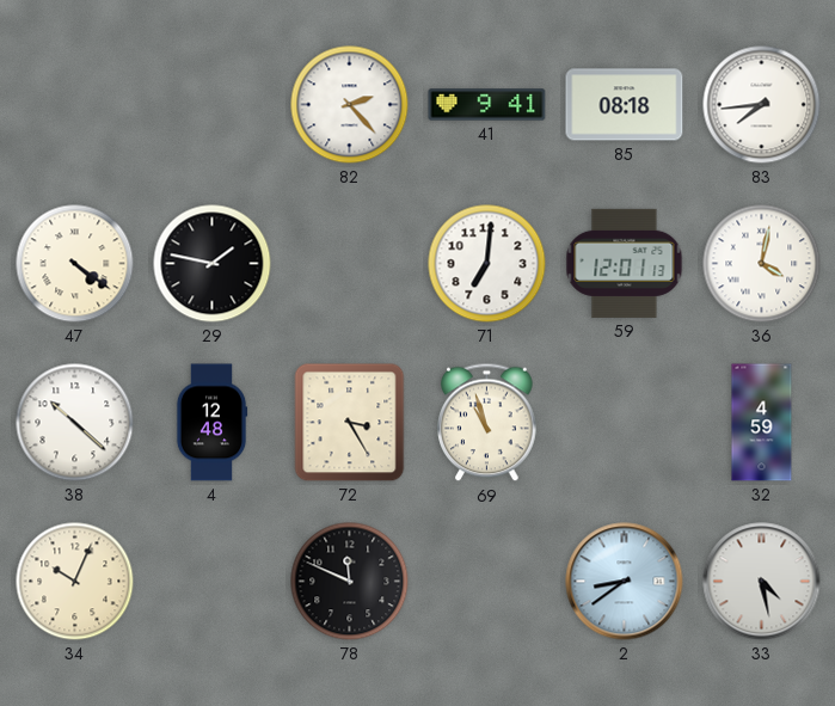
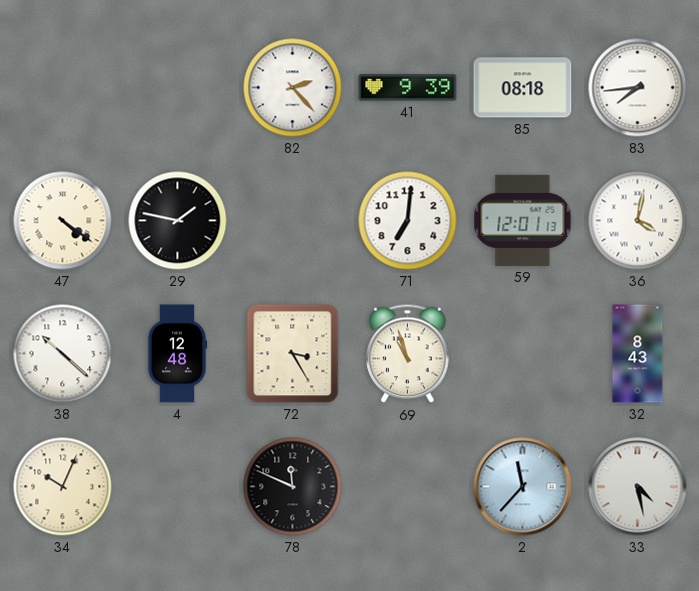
41: 9:41 -> 9:39
32: 4:59 -> 8:43
2: 8:39 -> 11:37
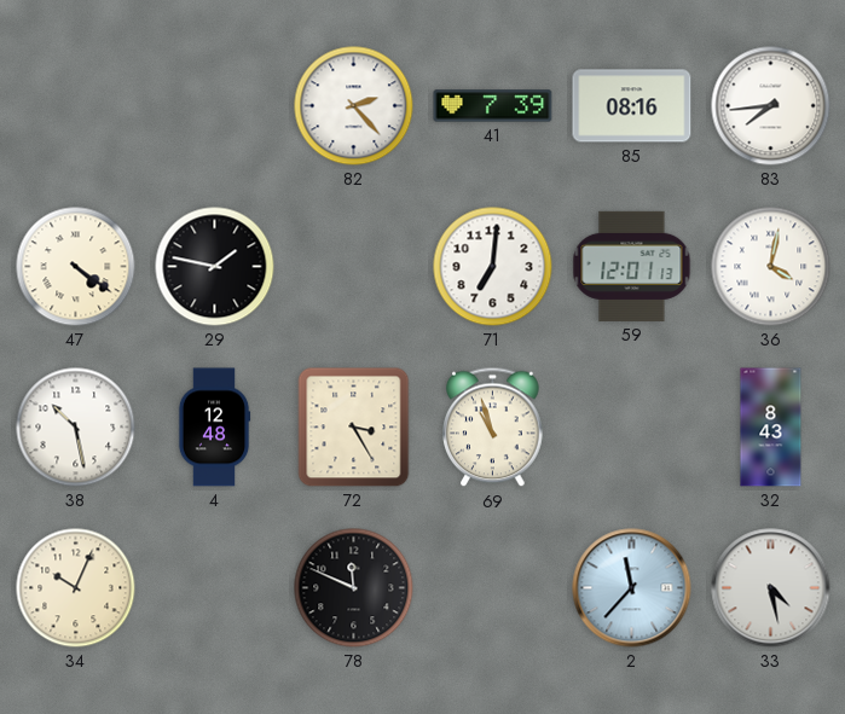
41: 9:39 -> 7:39
85: 08:18 -> 08:16
38: 10:22 -> 10:28
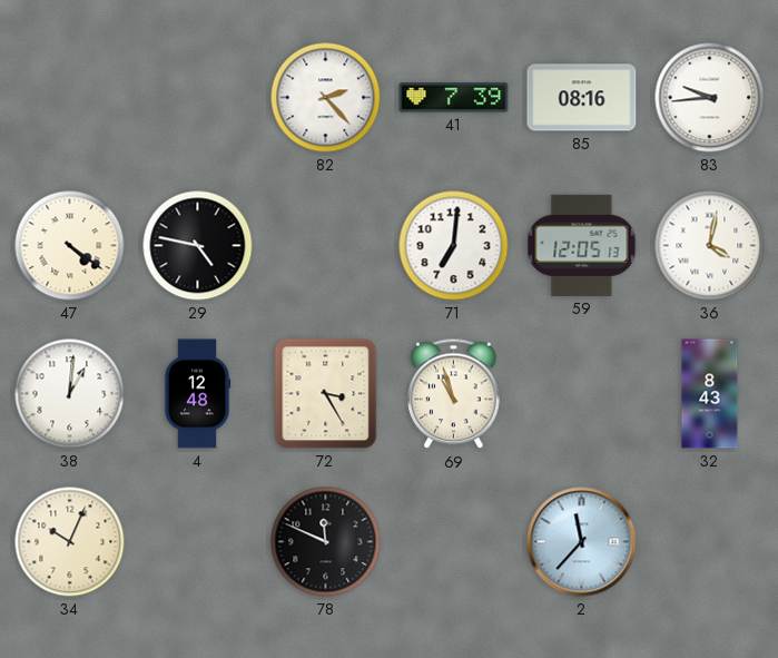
83: 7:44 -> 9:44
29: 1:47 -> 4:47
59: 12:01 -> 12:05
38: 10:28 -> 1:01
33: 4:28 -> none
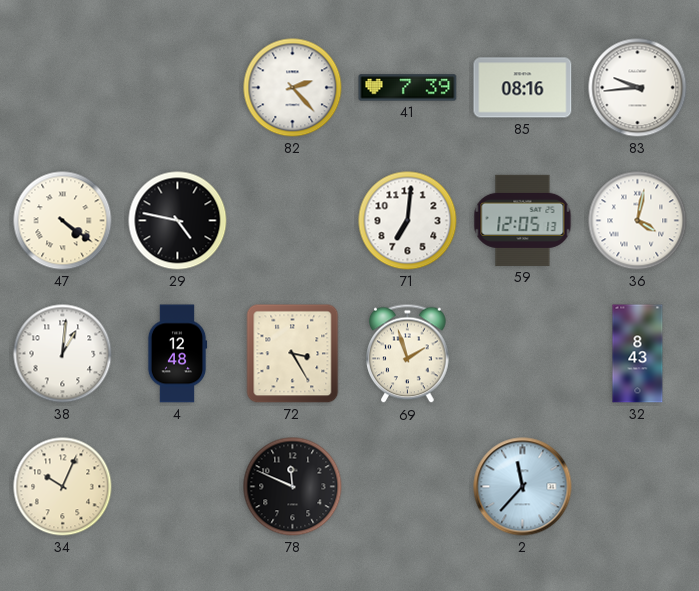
69: 10:57 -> 1:57
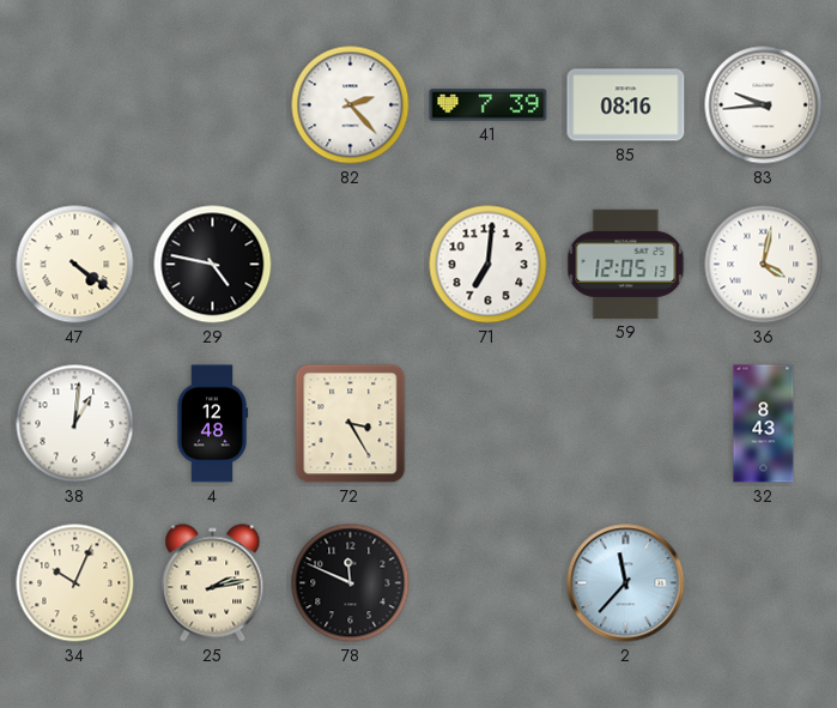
69: 1:57 -> none
25: none -> 2:13
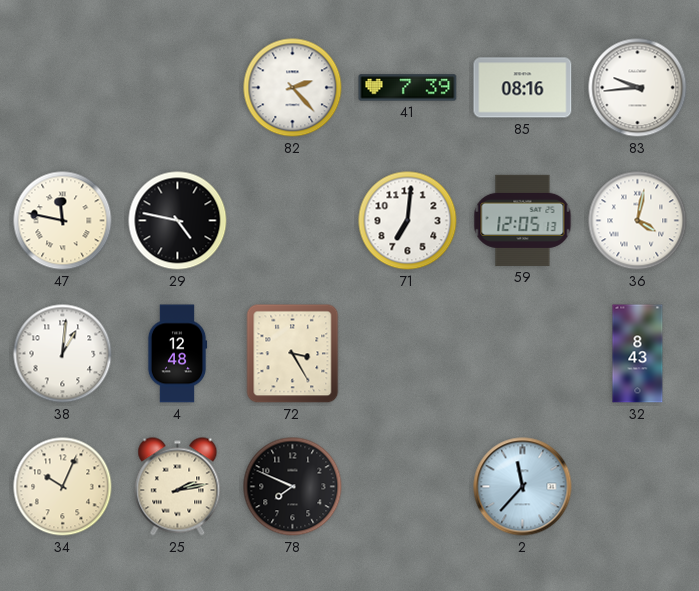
47: 4:21 -> 11:47
78: 11:49 -> 7:49
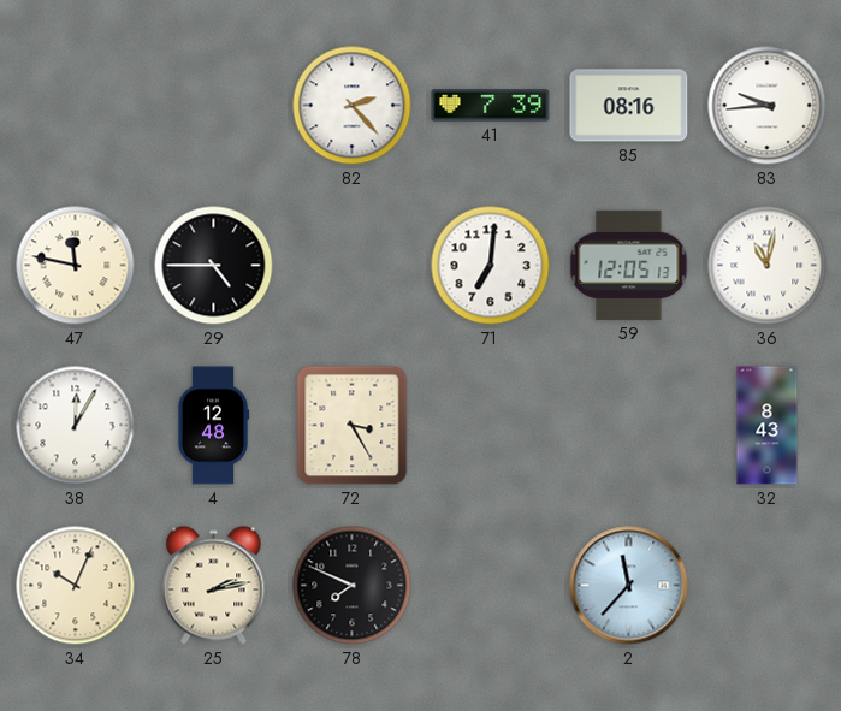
29: 4:47 -> 4:45
36: 4:02 -> 11:02
38: 1:01 -> 12:05
